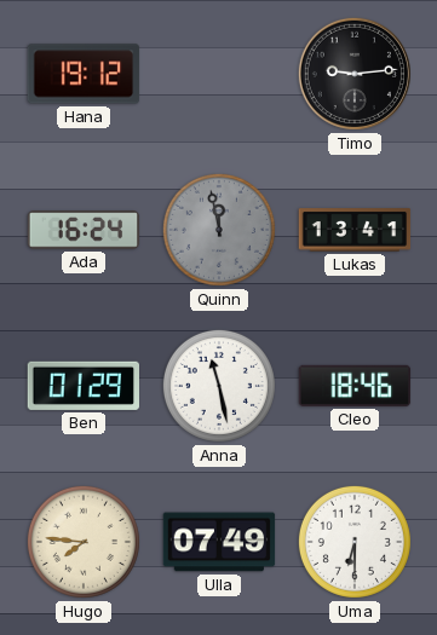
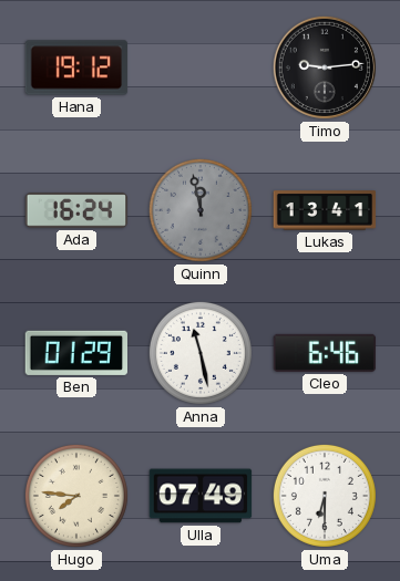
Cleo: 18:46 -> 6:46
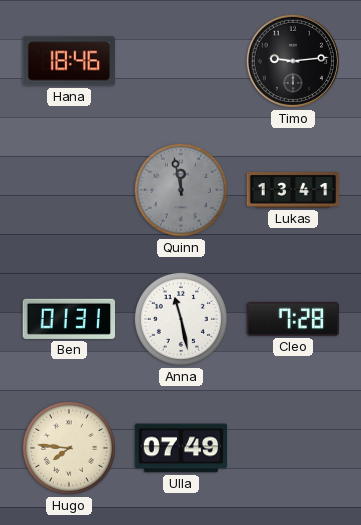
Hana: 19:12 -> 18:46
Ada: 16:24 -> none
Ben: 01:29 -> 01:31
Cleo: 6:46 -> 7:28
Uma: 6:30 -> none
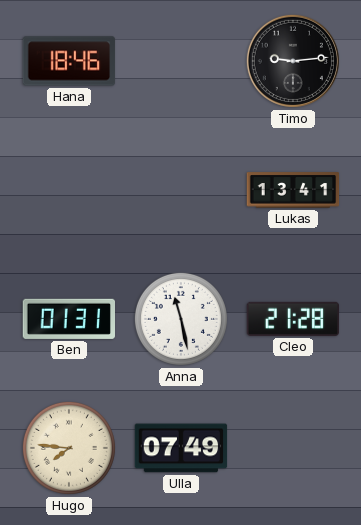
Quinn: 11:58 -> none
Cleo: 7:28 -> 21:28
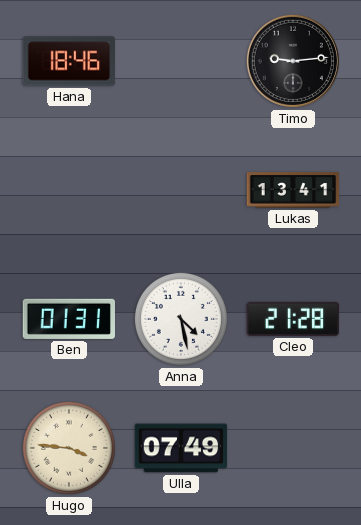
Anna: 11:28 -> 4:28
Hugo: 7:46 -> 3:46
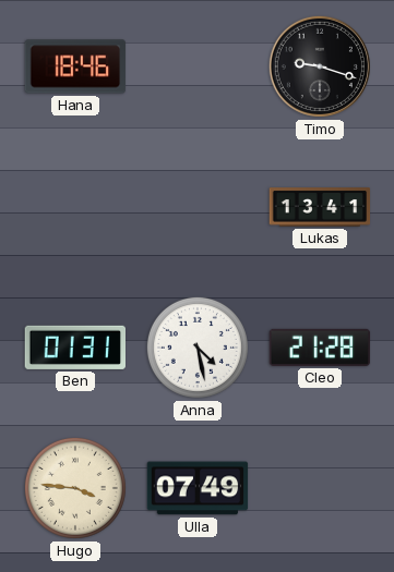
Timo: 9:14 -> 9:18
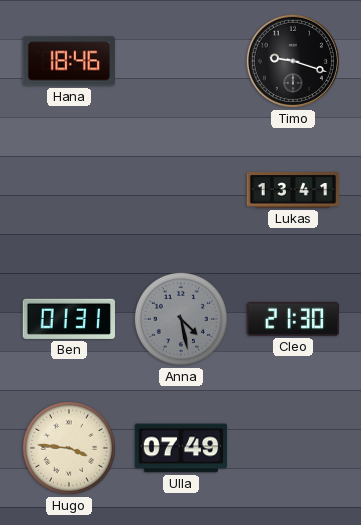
Anna dial: white -> grey
Cleo: 21:28 -> 21:30
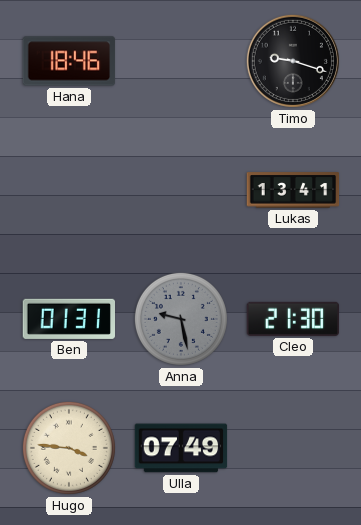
Anna: 4:28 -> 9:28
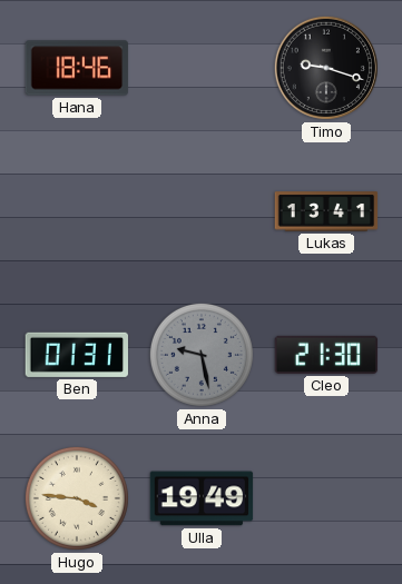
Ulla: 07:49 -> 19:49
